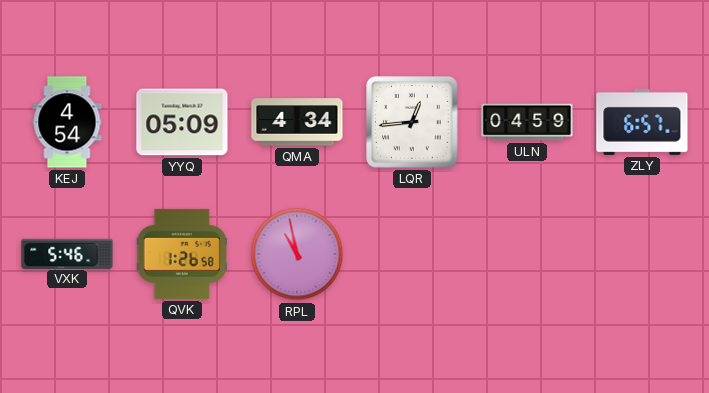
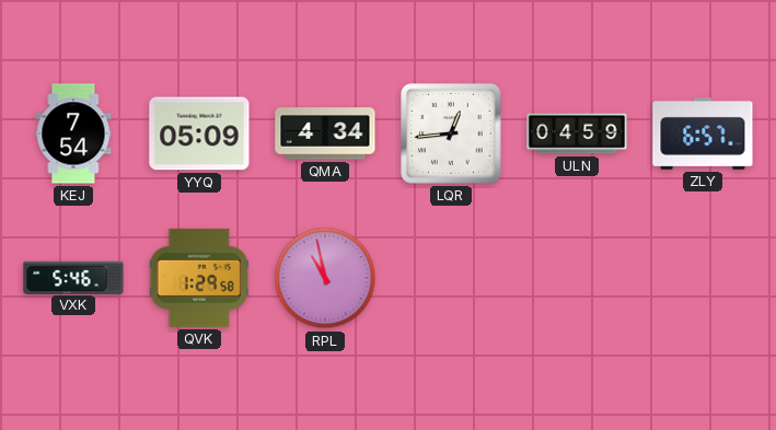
KEJ: 4:54 -> 7:54
QVK: 1:26 -> 1:29
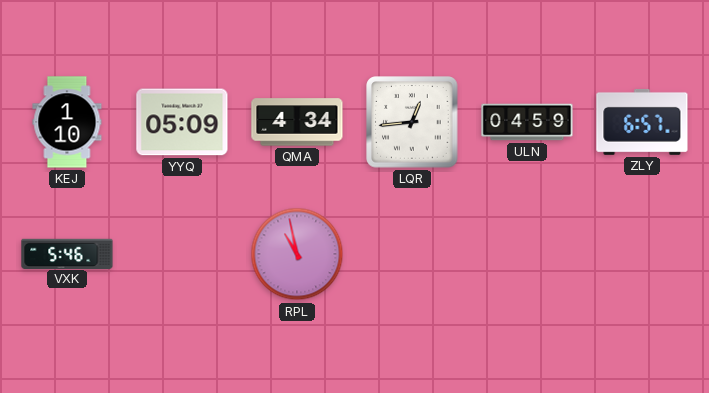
KEJ: 7:54 -> 1:10
QVK: 1:29 -> none
